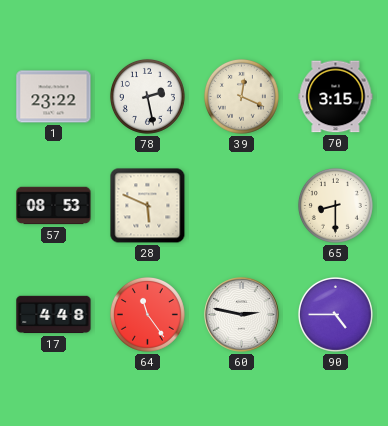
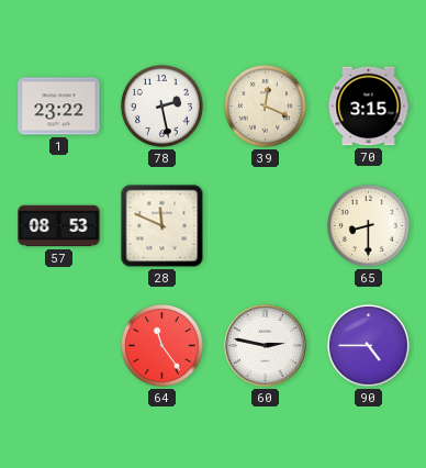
28: 5:49 -> 11:49
17: 4:48 -> none
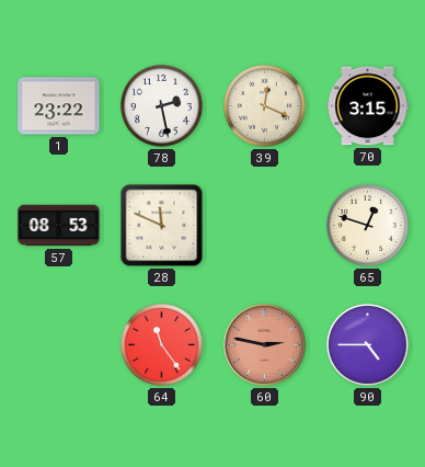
65: 8:30 -> 12:48
60 dial: white -> salmon
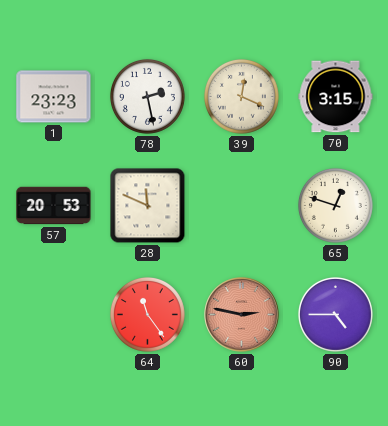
1: 23:22 -> 23:23
57: 08:53 -> 20:53
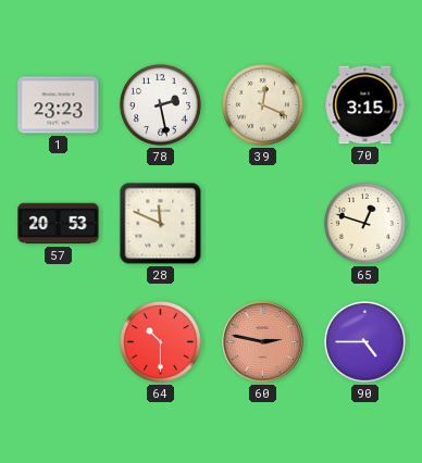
64: 11:24 -> 10:30
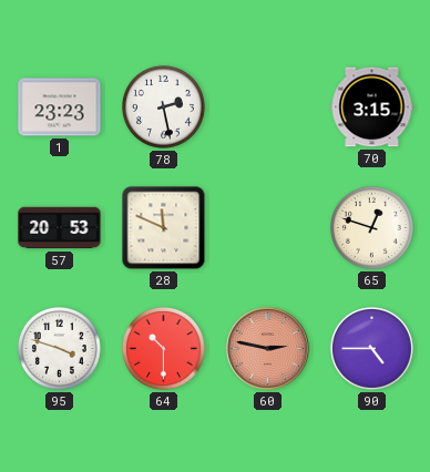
39: 12:19 -> none
95: none -> 3:48
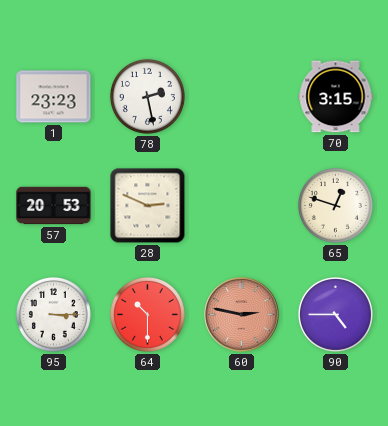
28: 11:49 -> 2:49
95: 3:48 -> 3:15
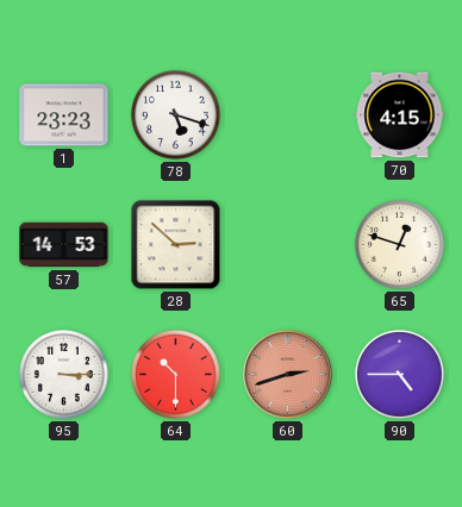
78: 2:28 -> 5:18
70: 3:15 -> 4:15
57: 20:53 -> 14:53
28: 2:49 -> 2:52
60: 2:47 -> 2:42
